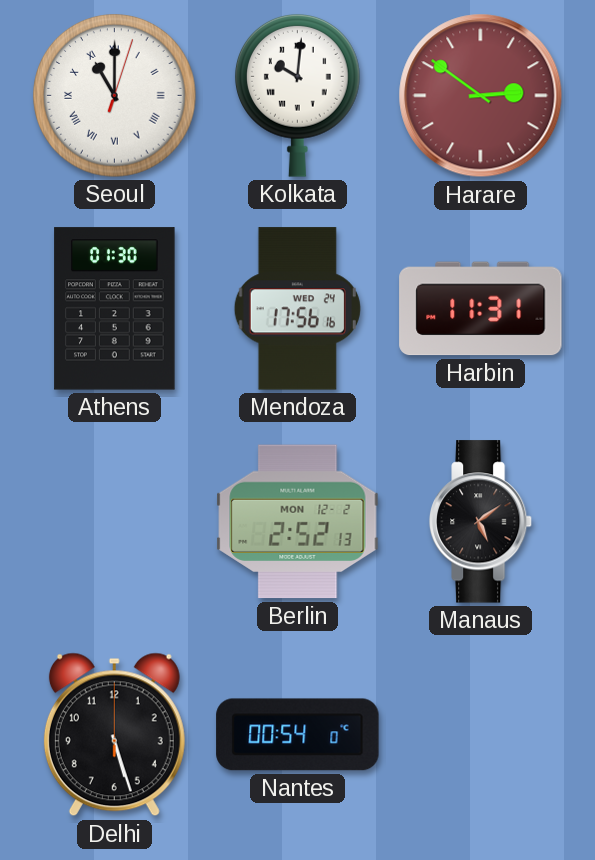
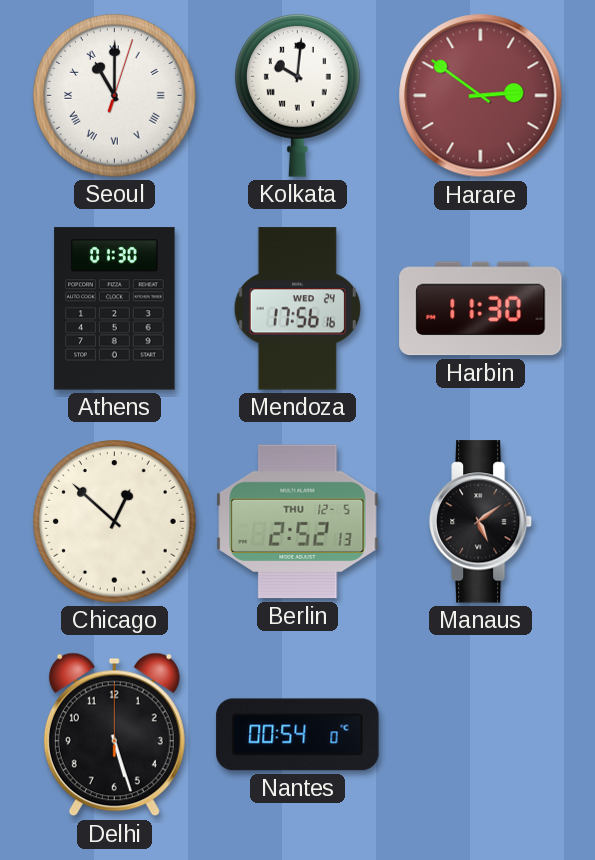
Harbin: 11:31 -> 11:30
Chicago: none -> 12:52
Berlin date: MON 12-2 -> THU 12-5
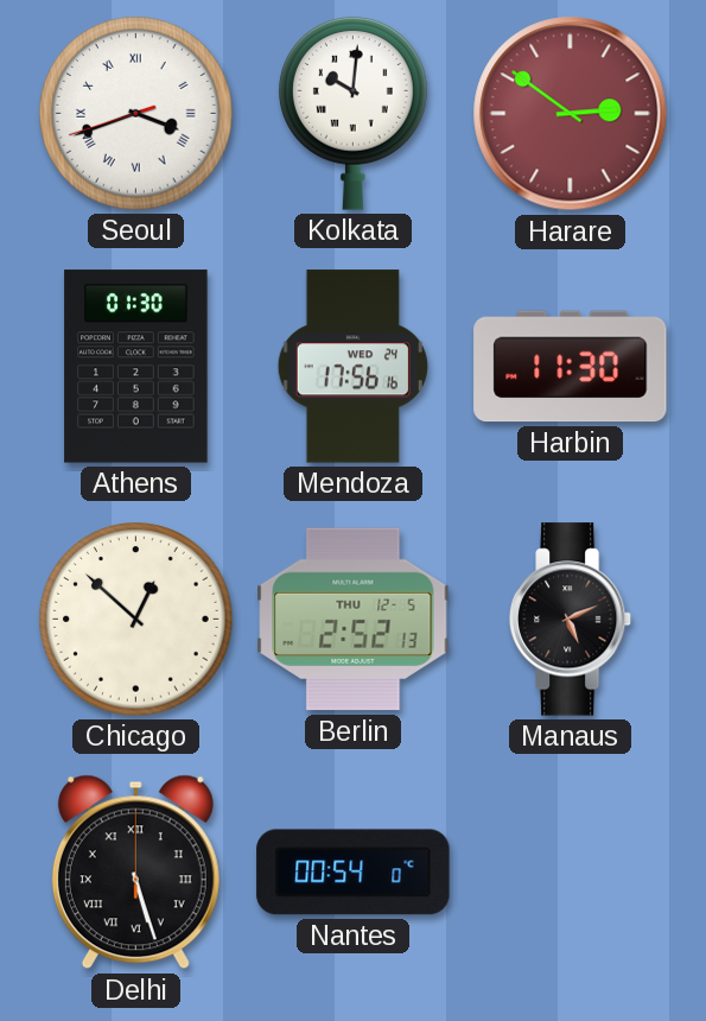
Seoul: 11:00 -> 3:41
Manaus: 5:09 -> 5:11
Delhi numerals: Arabic -> Roman
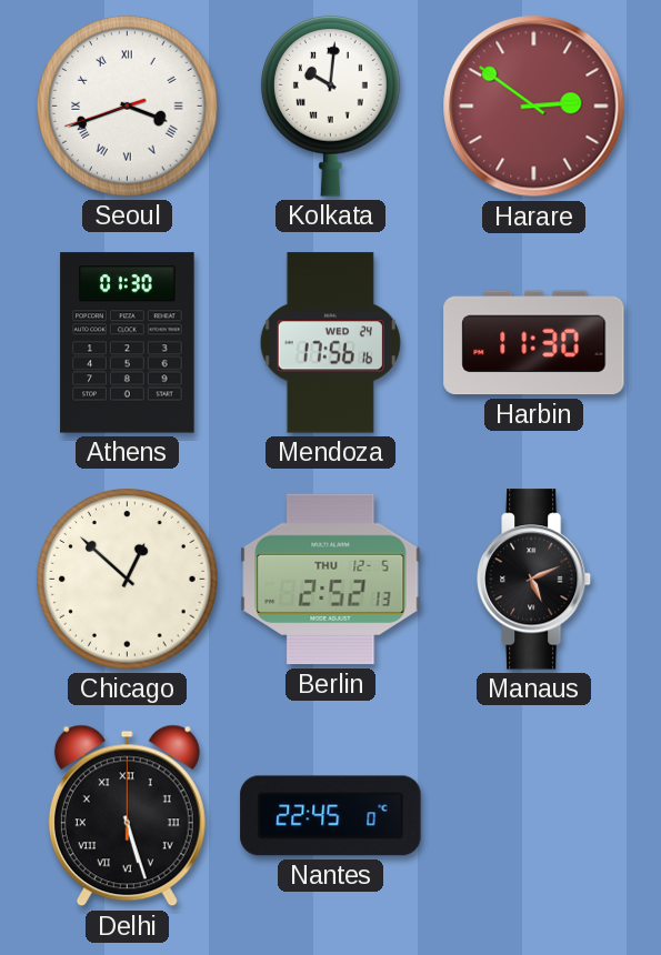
Nantes: 00:54 -> 22:45
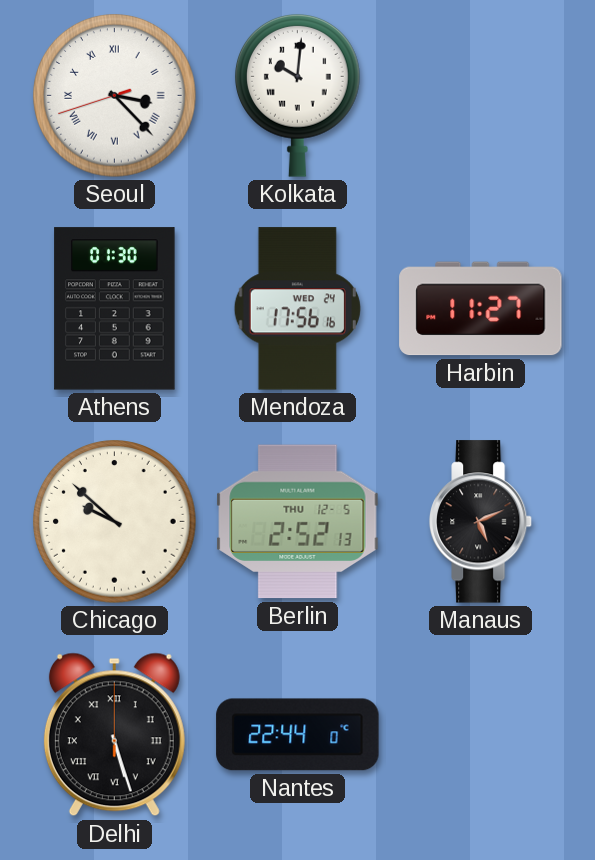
Seoul: 3:41 -> 3:22
Harare: 2:51 -> none
Harbin: 11:30 -> 11:27
Chicago: 12:52 -> 9:52
Nantes: 22:45 -> 22:44
